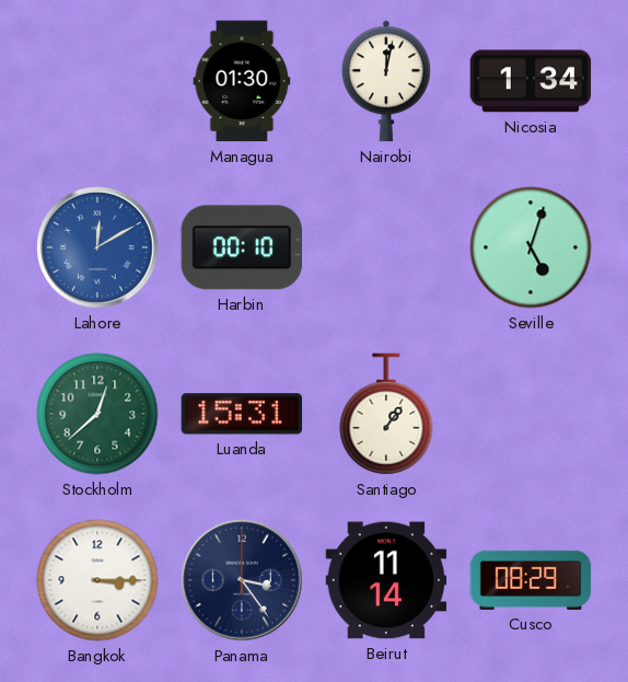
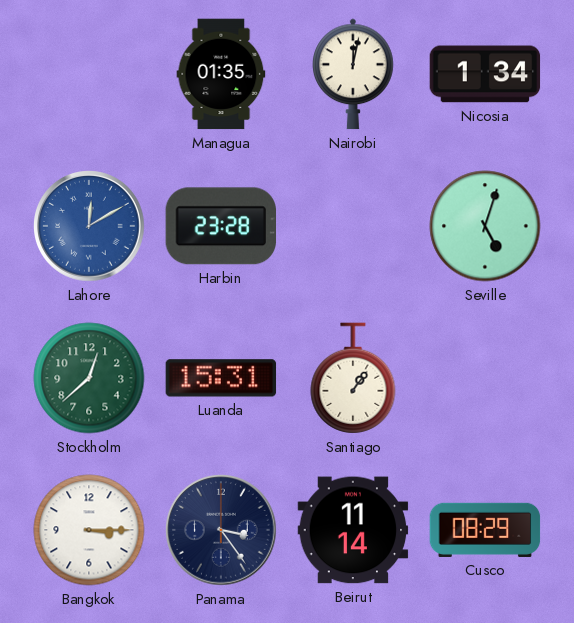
Managua: 01:30 -> 01:35
Harbin: 00:10 -> 23:28
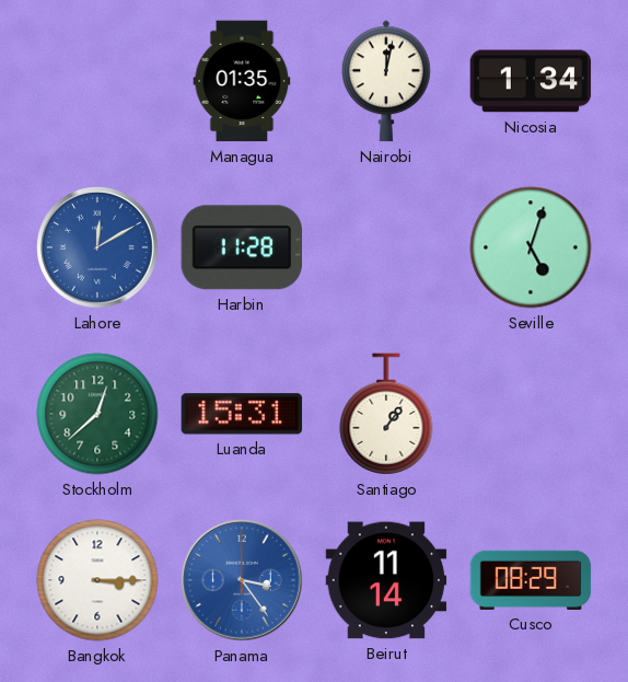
Harbin: 23:28 -> 11:28
Panama dial: navy -> blue
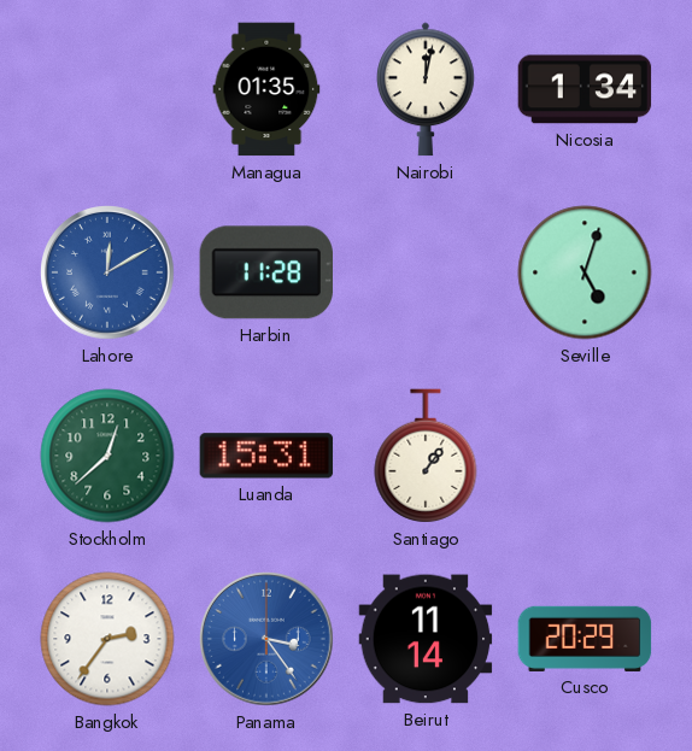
Bangkok: 3:15 -> 2:36
Cusco: 08:29 -> 20:29
